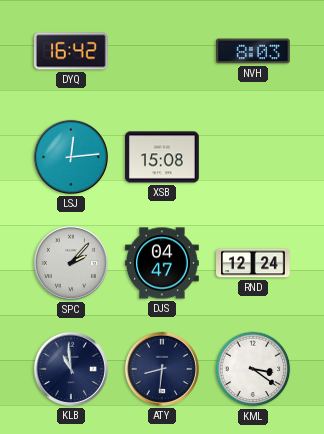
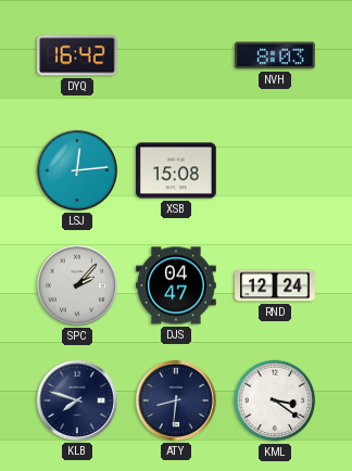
KLB: 10:59 -> 7:48
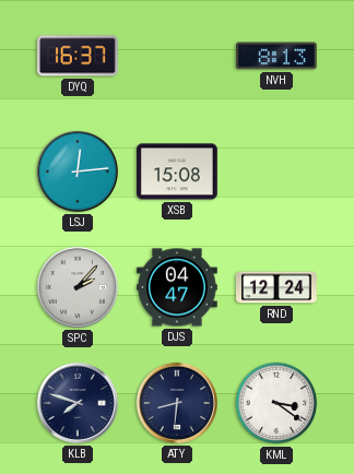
DYQ: 16:42 -> 16:37
NVH: 8:03 -> 8:13
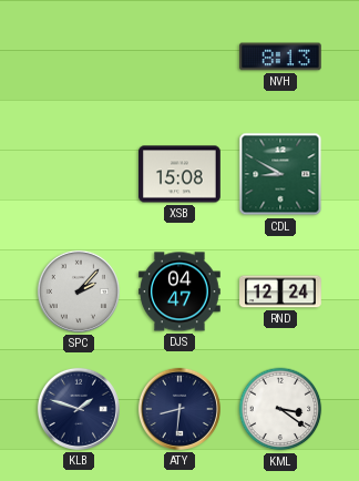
DYQ: 16:37 -> none
LSJ: 12:14 -> none
CDL: none -> 8:50
KLB: 7:48 -> 1:48
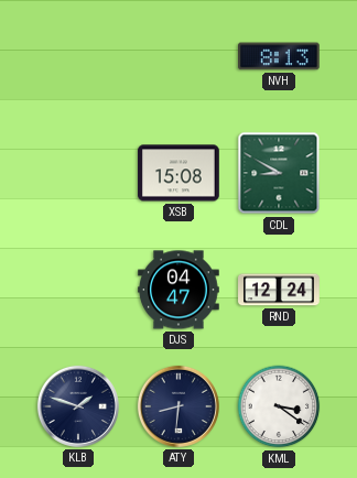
SPC: 2:07 -> none
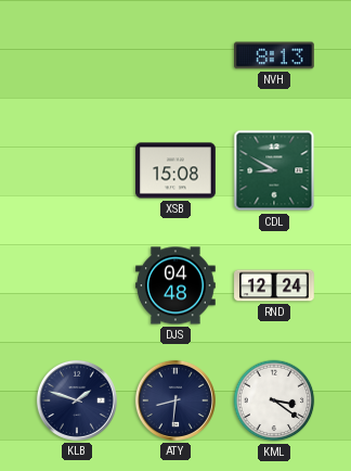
DJS: 04:47 -> 04:48
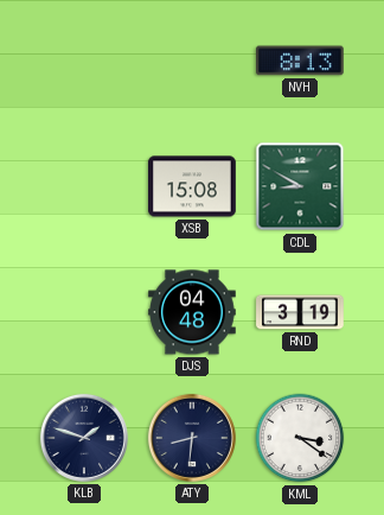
RND: 12:24 -> 3:19
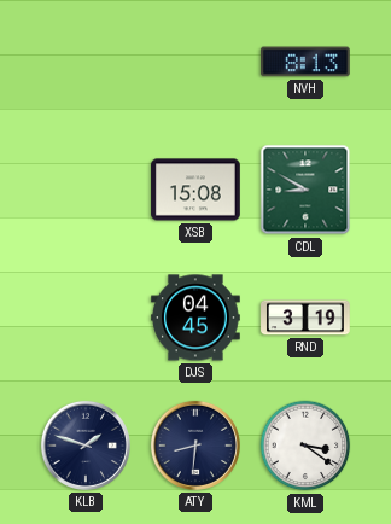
DJS: 04:48 -> 04:45
